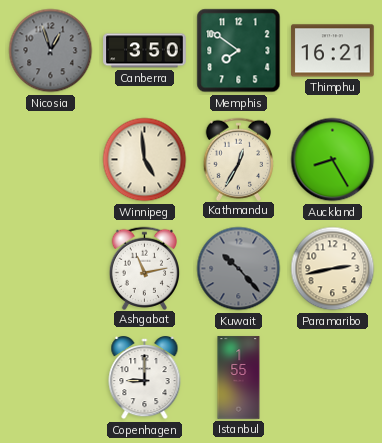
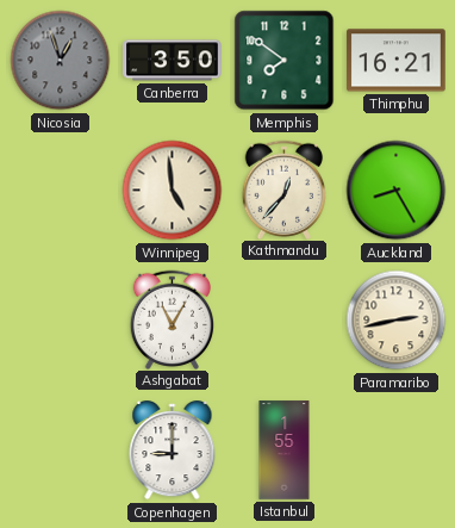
Kathmandu: 12:35 -> 12:37
Ashgabat: 11:13 -> 11:05
Kuwait: 10:23 -> none
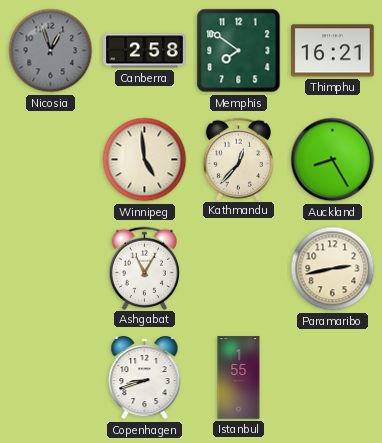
Canberra: 3:50 -> 2:58
Copenhagen: 9:00 -> 8:42
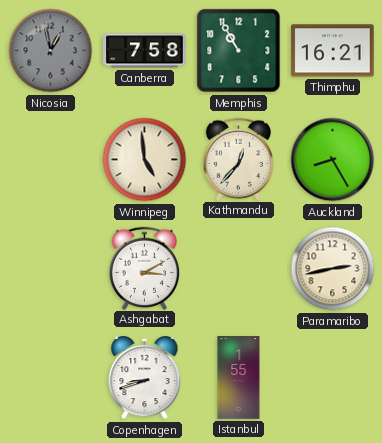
Nicosia: 12:57 -> 12:58
Canberra: 2:58 -> 7:58
Memphis: 7:51 -> 10:55
Ashgabat: 11:05 -> 3:10
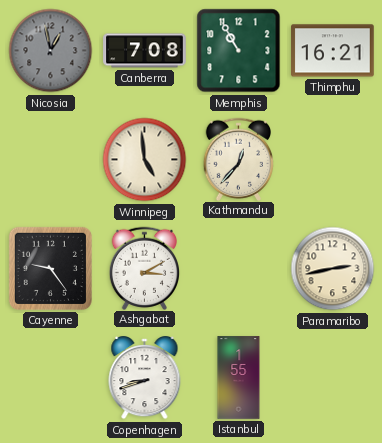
Canberra: 7:58 -> 7:08
Auckland: 8:25 -> none
Cayenne: none -> 9:24
